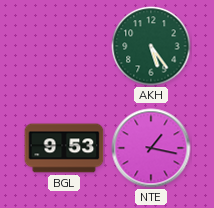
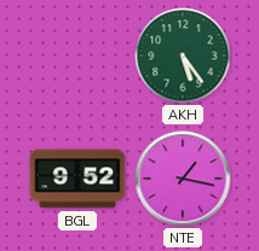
BGL: 9:53 -> 9:52
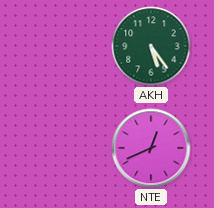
BGL: 9:52 -> none
NTE: 1:17 -> 12:41
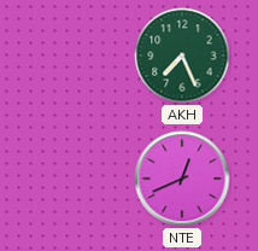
AKH: 5:24 -> 7:26
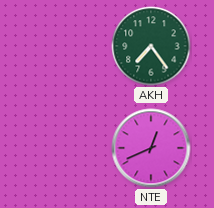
AKH: 7:26 -> 7:24
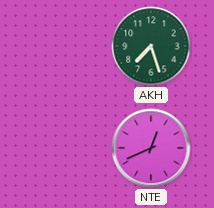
AKH: 7:24 -> 7:27
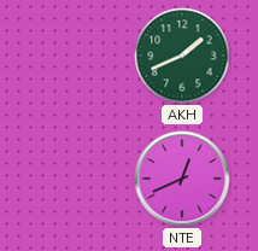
AKH: 7:27 -> 1:41
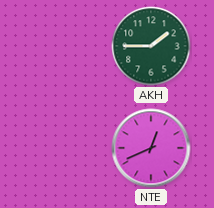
AKH: 1:41 -> 1:45
